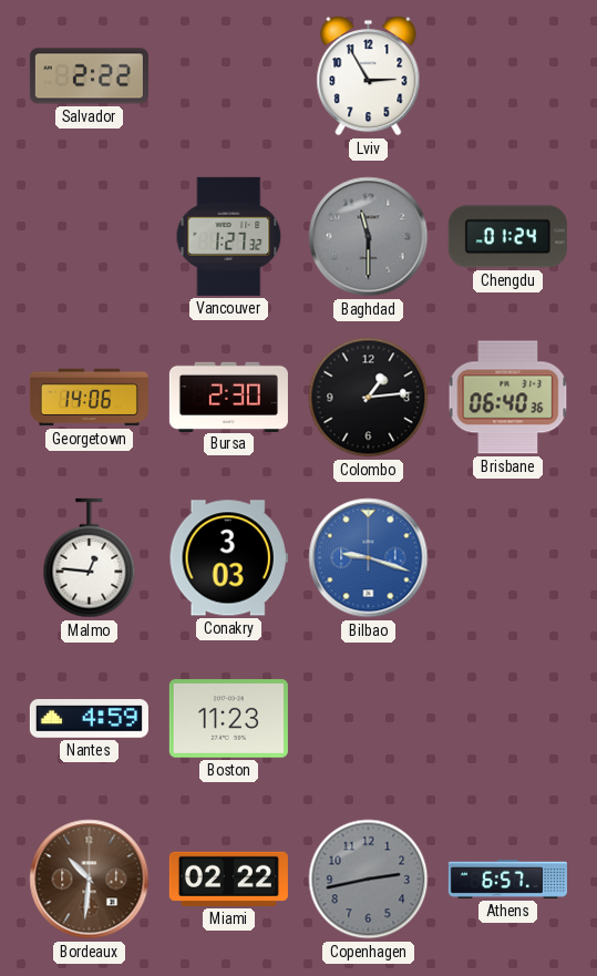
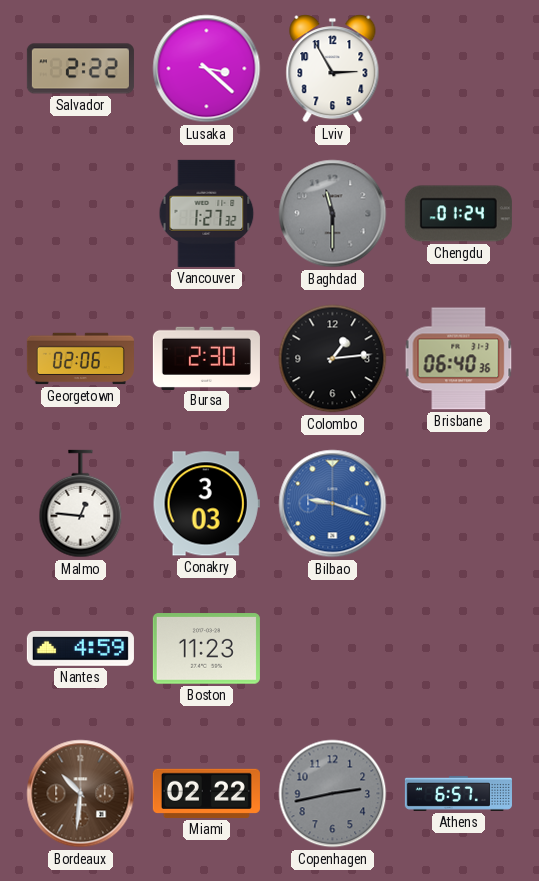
Lusaka: none -> 3:22
Georgetown: 14:06 -> 02:06
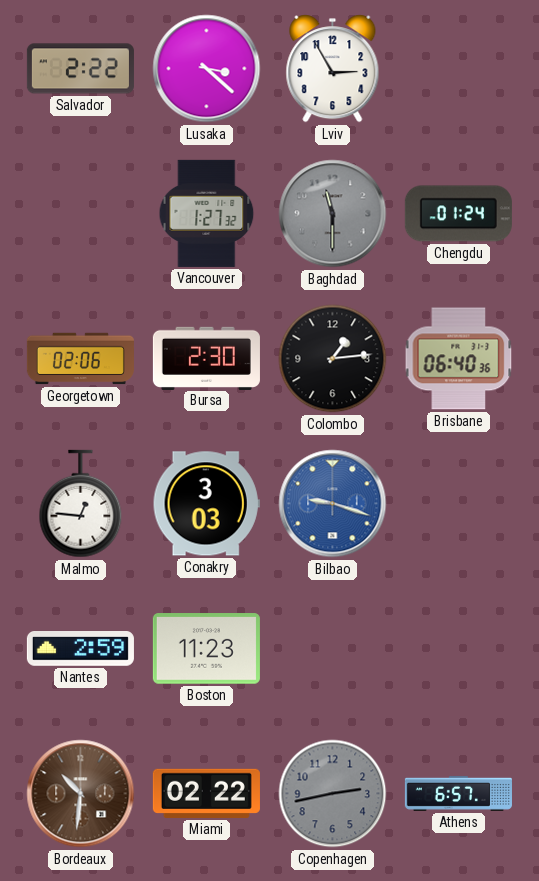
Nantes: 4:59 -> 2:59
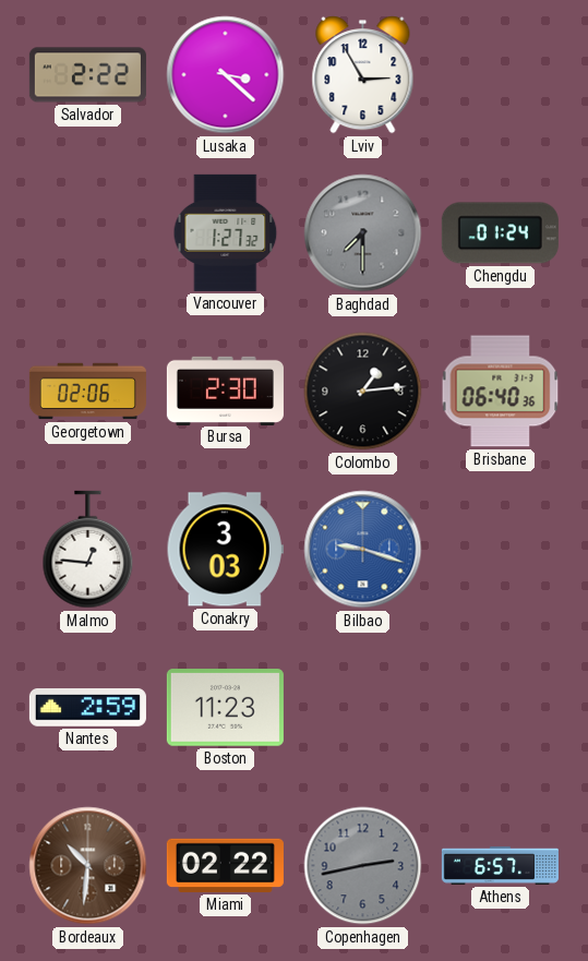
Baghdad: 11:30 -> 7:30
